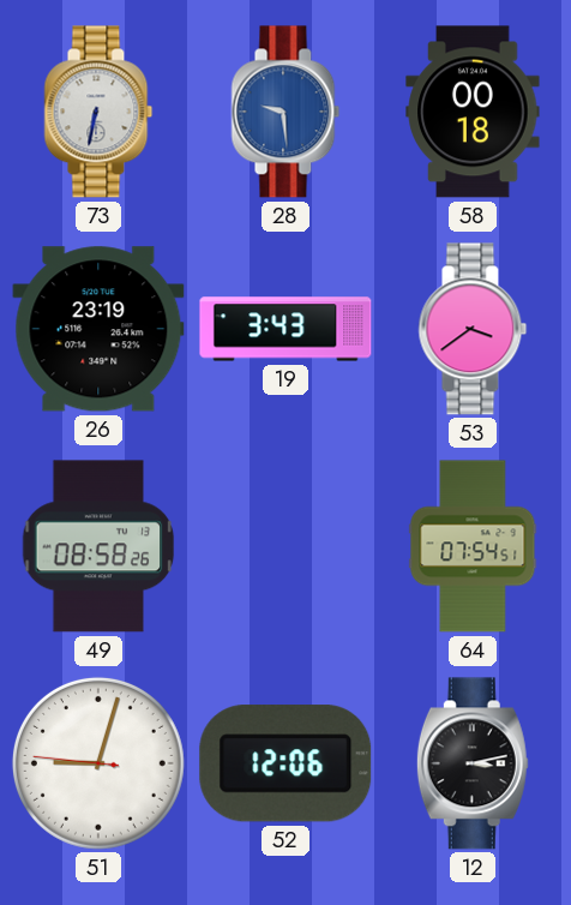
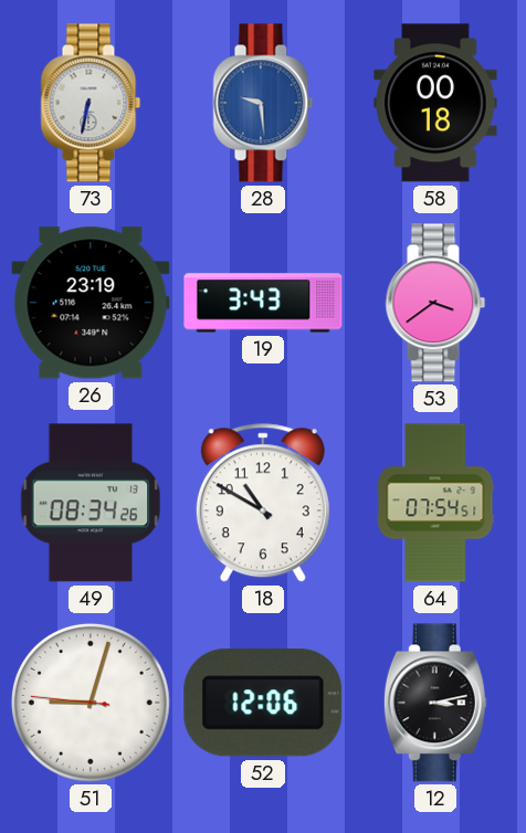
49: 08:58 -> 08:34
18: none -> 10:50
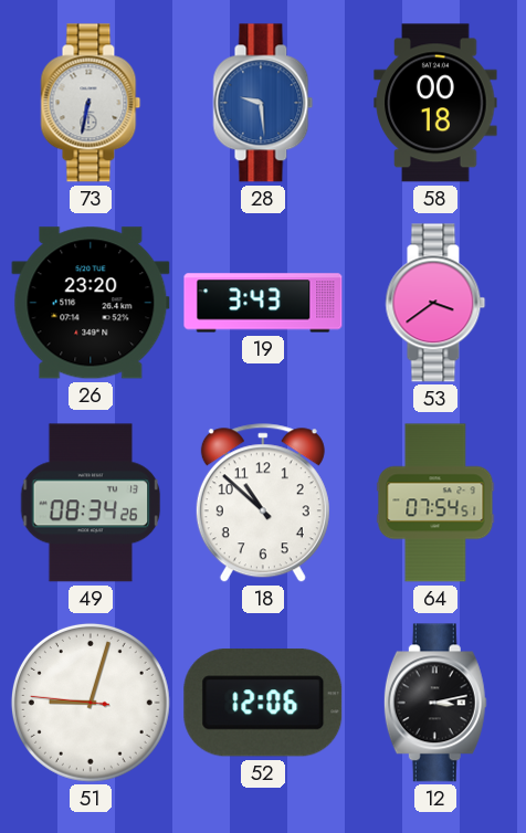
26: 23:19 -> 23:20
18: 10:50 -> 10:52
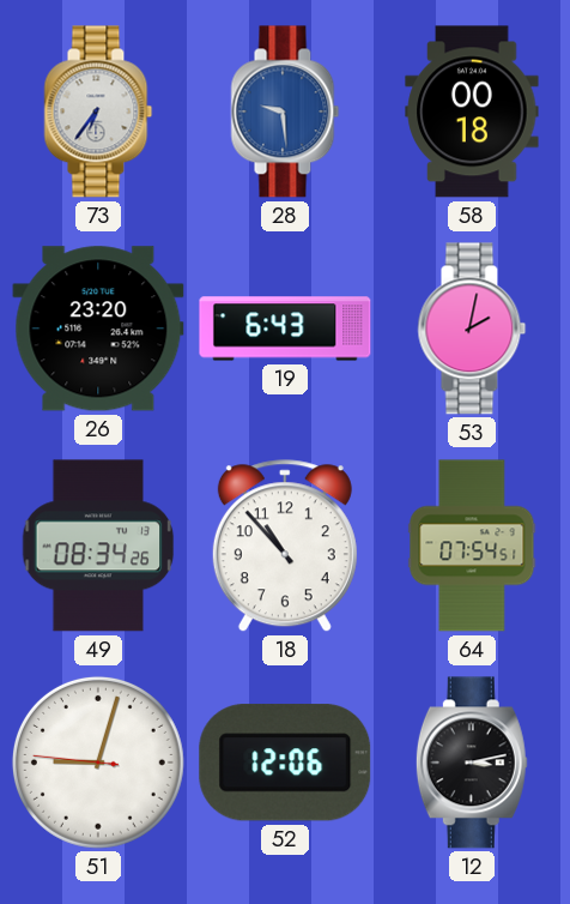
73: 6:32 -> 6:36
19: 3:43 -> 6:43
53: 3:39 -> 2:02
18: 10:52 -> 10:53
